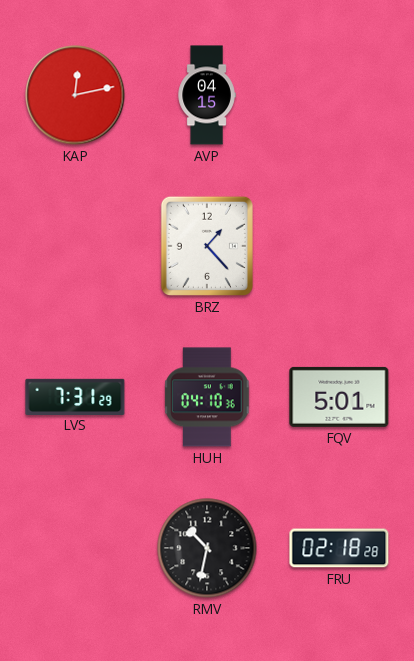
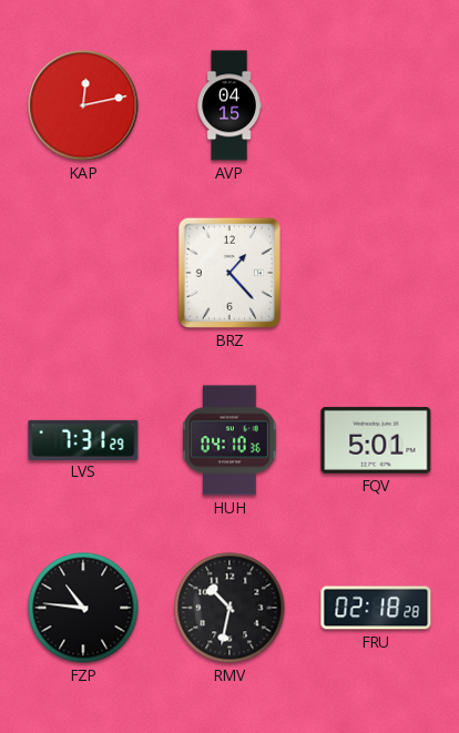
FZP: none -> 10:46
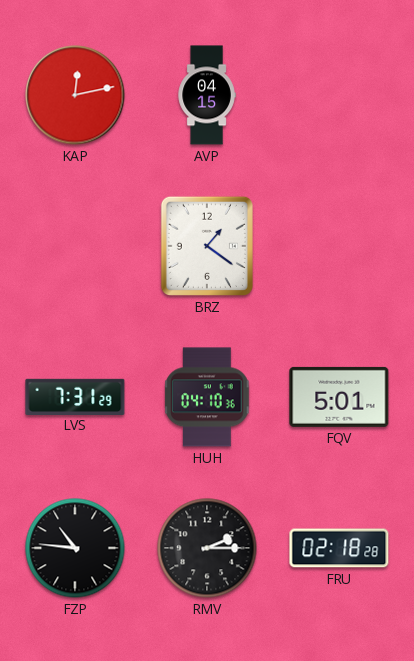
BRZ: 1:23 -> 1:21
RMV: 10:32 -> 2:15
